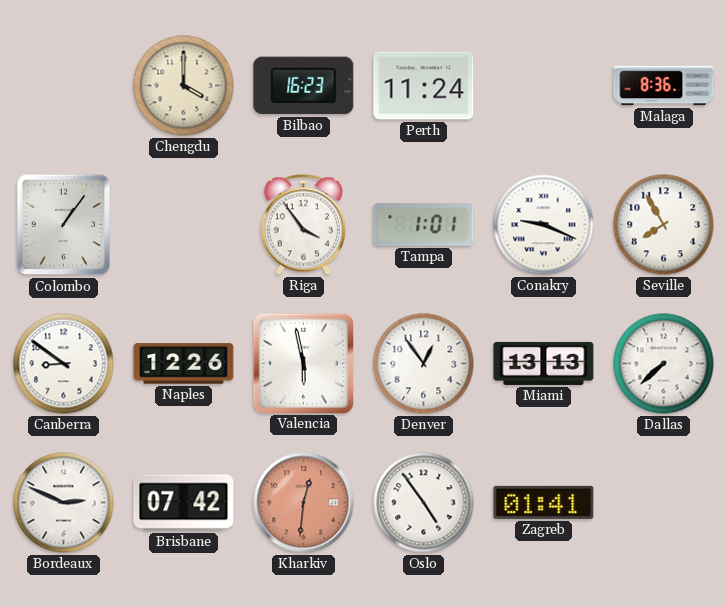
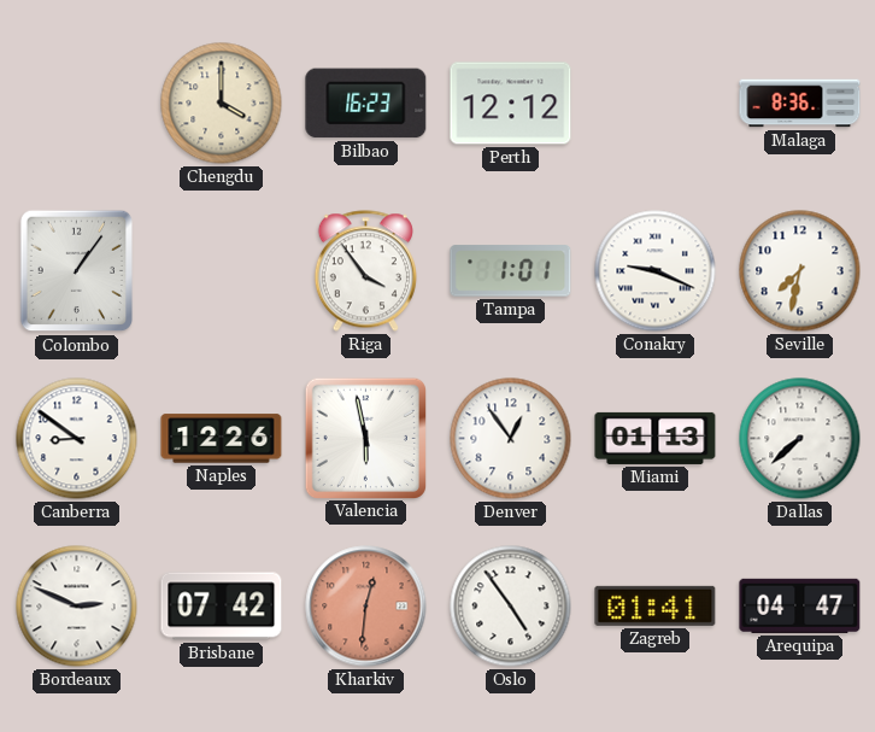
Perth: 11:24 -> 12:12
Seville: 7:55 -> 7:32
Miami: 13:13 -> 01:13
Arequipa: none -> 04:47
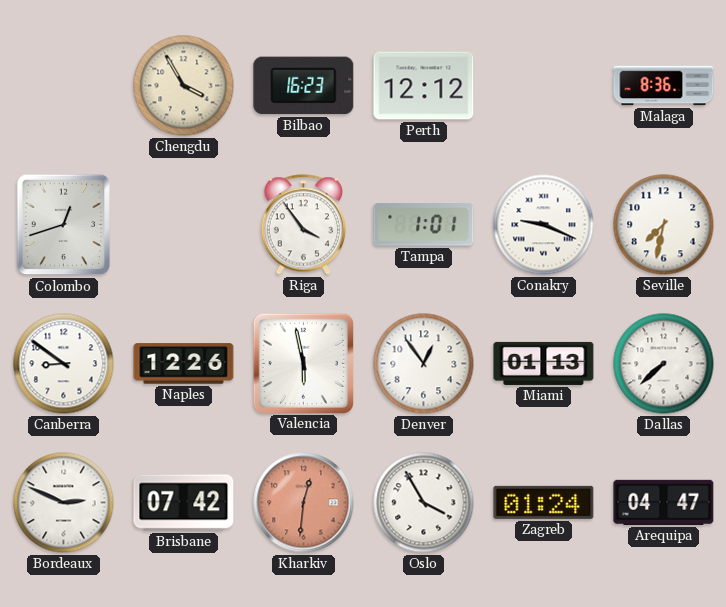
Chengdu: 4:00 -> 3:55
Colombo: 1:06 -> 12:42
Oslo: 4:54 -> 3:55
Zagreb: 01:41 -> 01:24
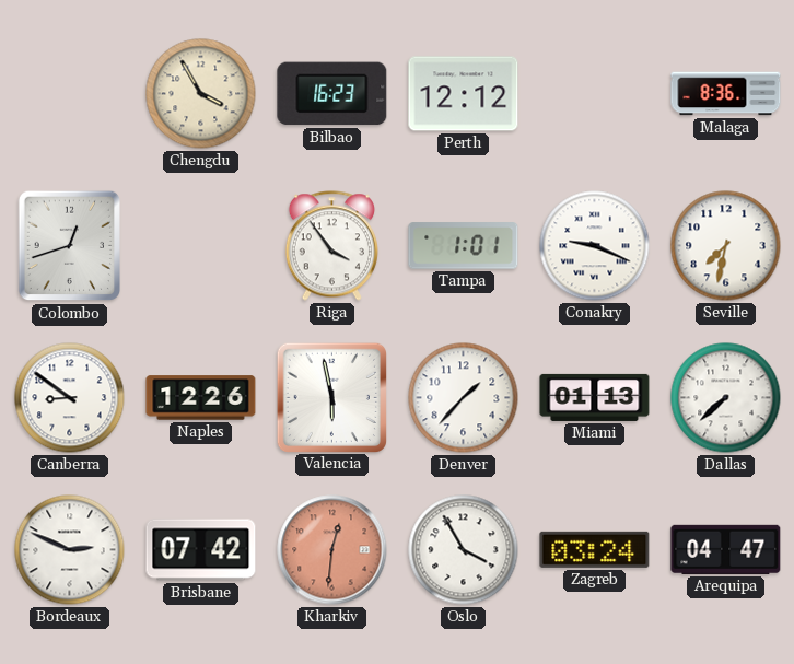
Denver: 12:54 -> 1:37
Zagreb: 01:24 -> 03:24
